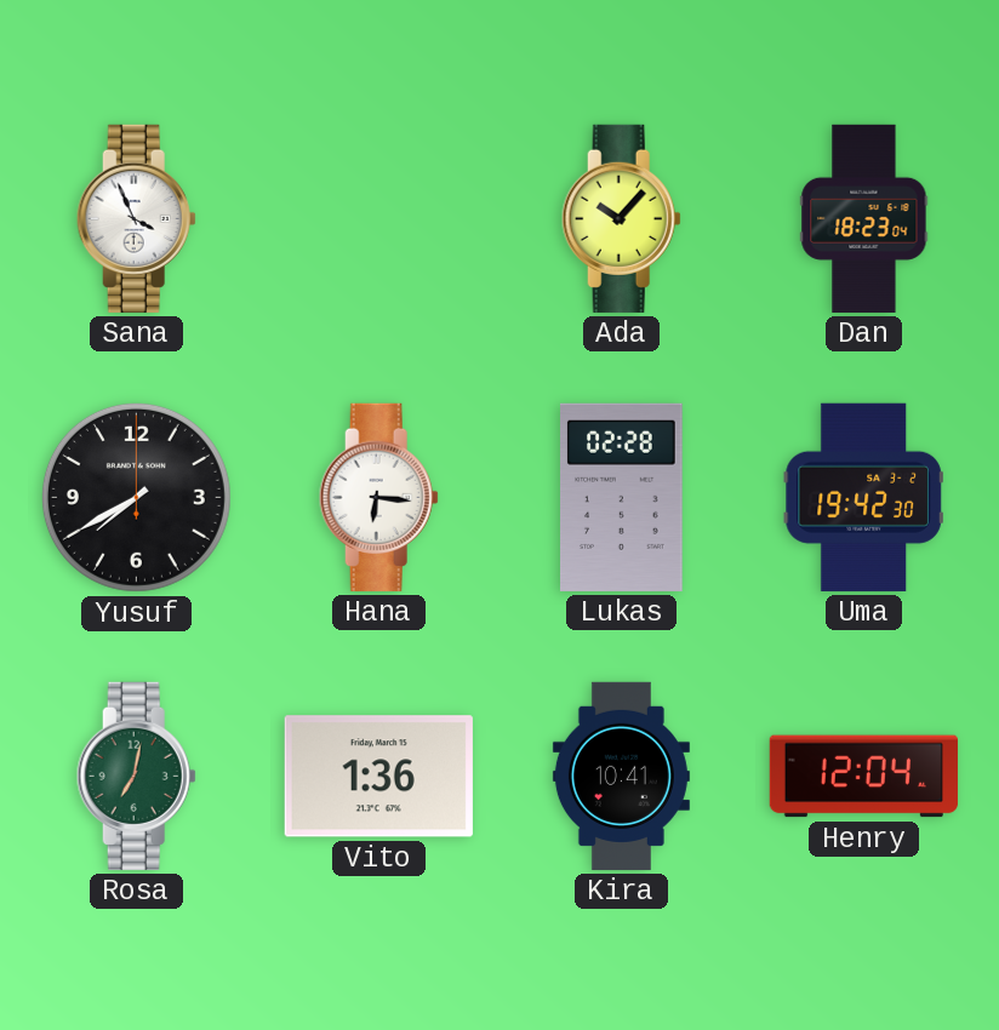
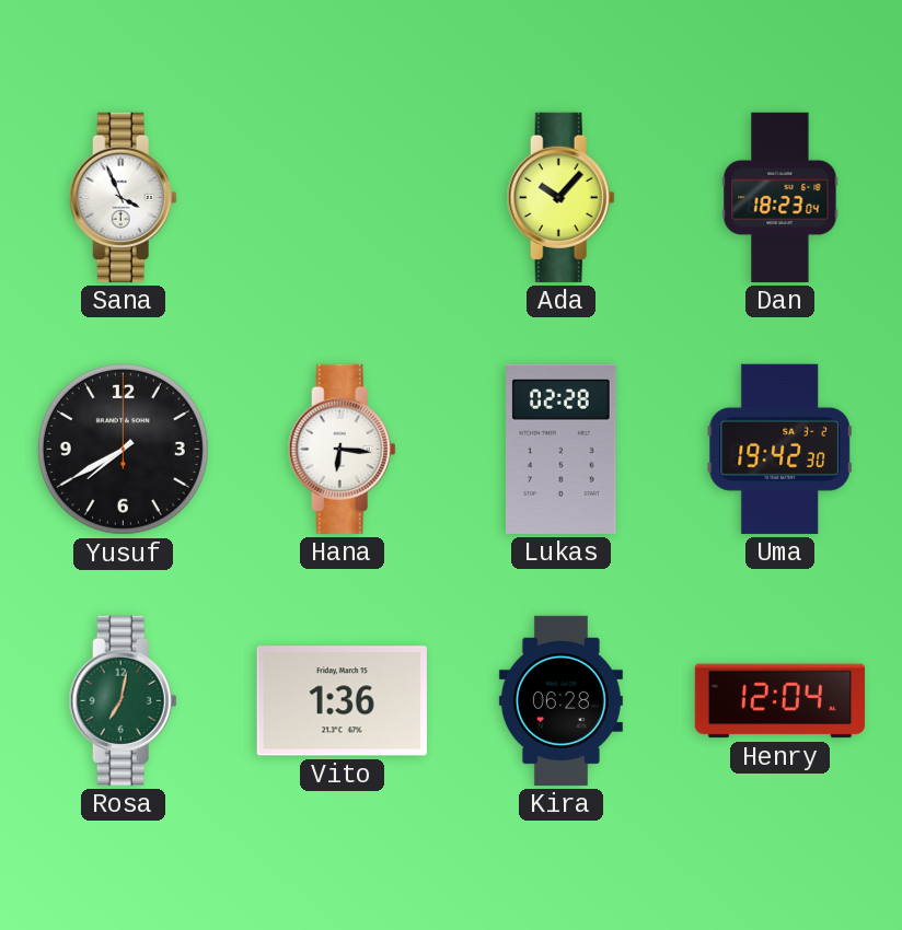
Kira: 10:41 -> 06:28
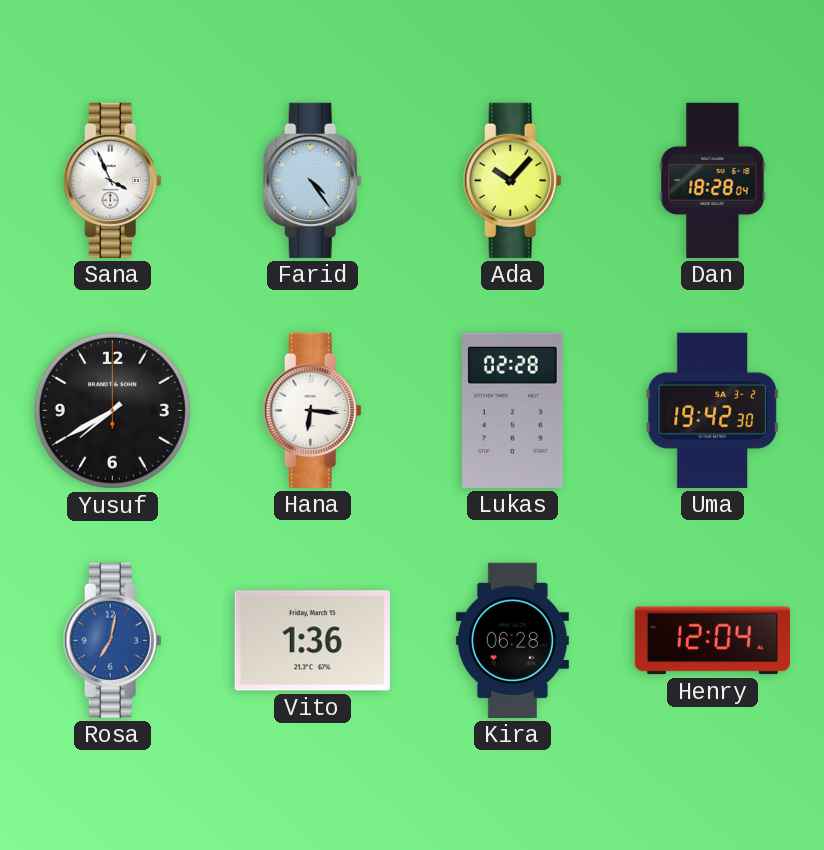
Farid: none -> 4:24
Dan: 18:23 -> 18:28
Rosa dial: green -> blue
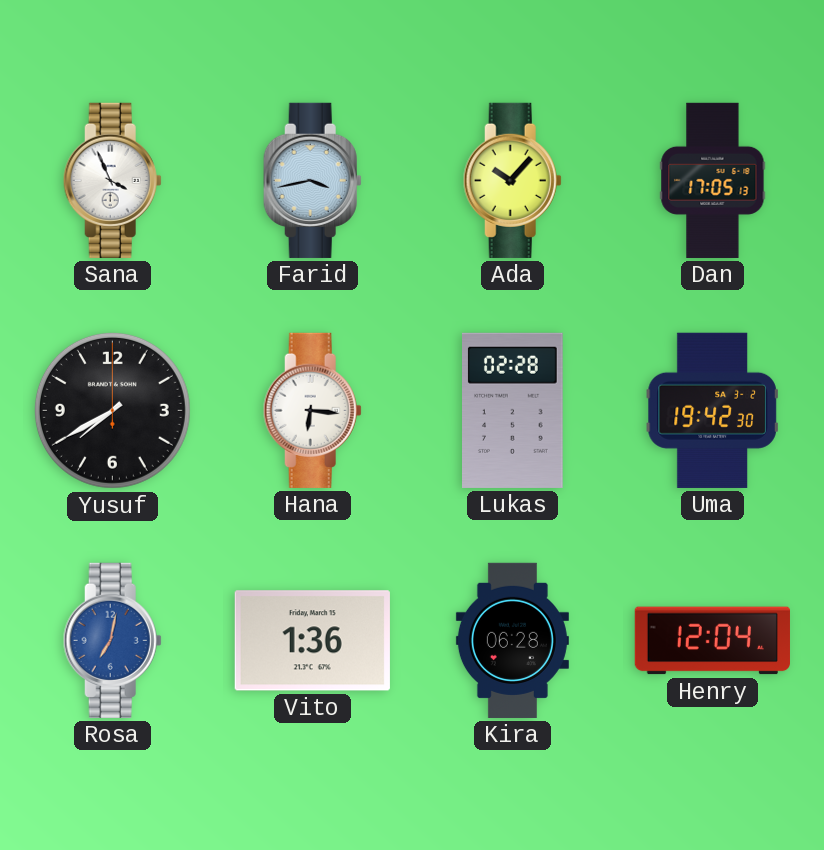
Farid: 4:24 -> 3:43
Dan: 18:28 -> 17:05
